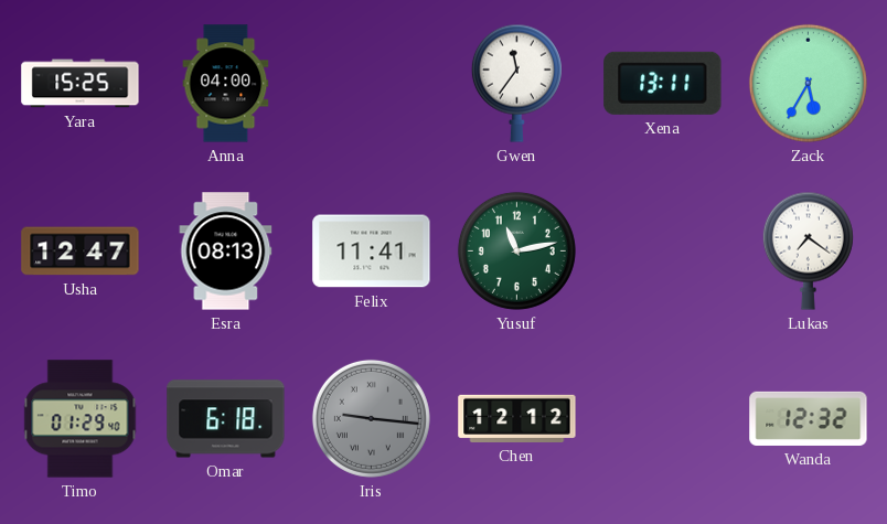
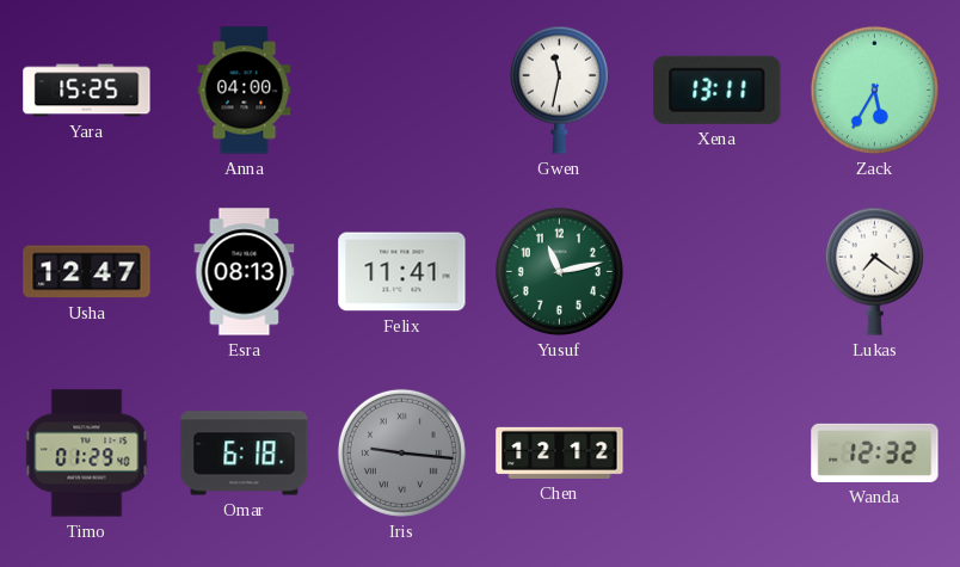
Gwen: 11:36 -> 11:32
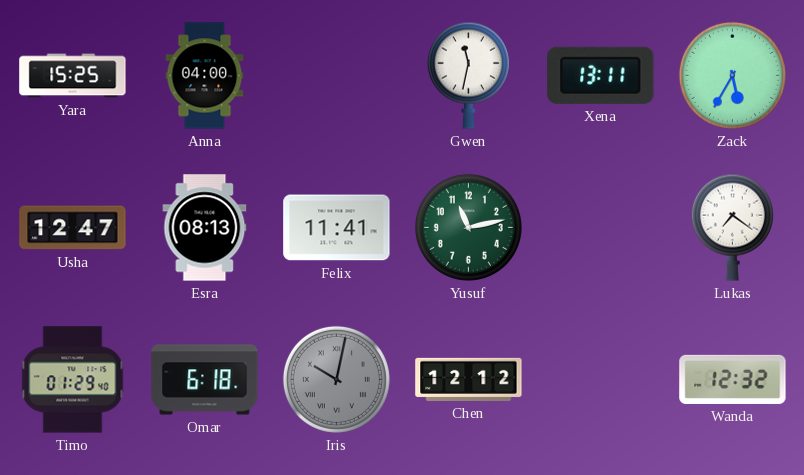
Iris: 9:16 -> 10:02
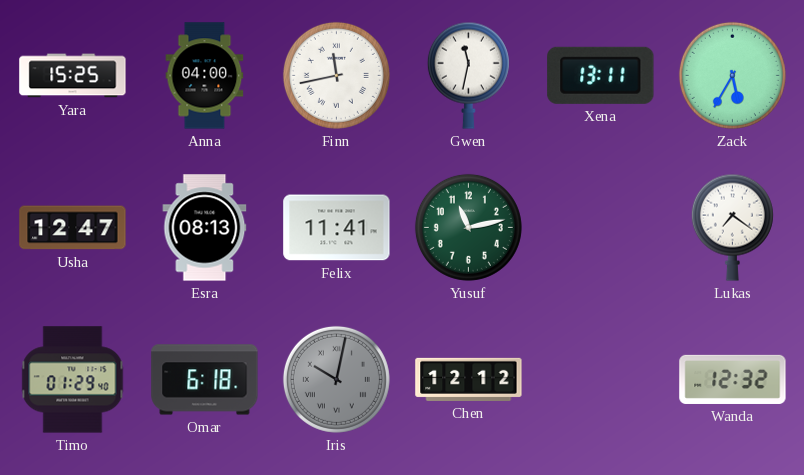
Finn: none -> 11:43
